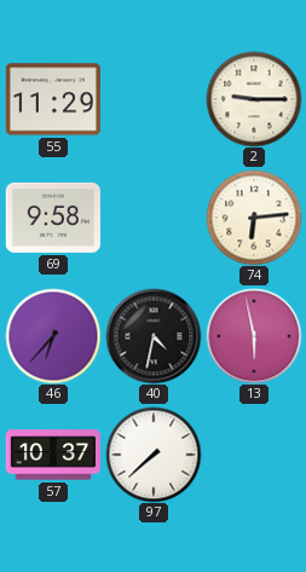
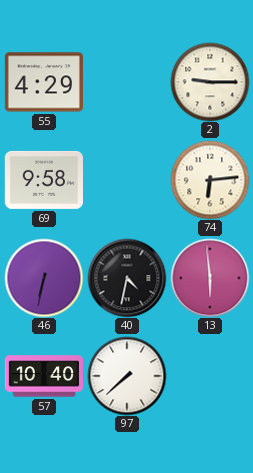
55: 11:29 -> 4:29
46: 6:37 -> 6:32
13: 5:58 -> 5:59
57: 10:37 -> 10:40
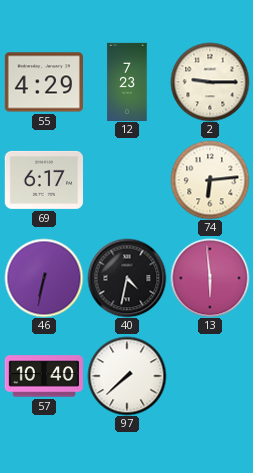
12: none -> 7:23
69: 9:58 -> 6:17
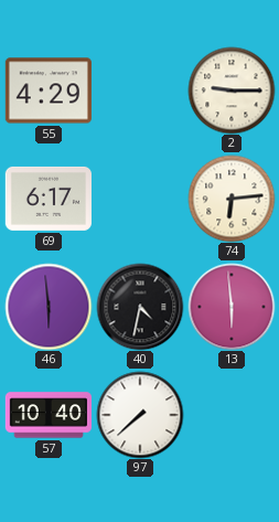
12: 7:23 -> none
46: 6:32 -> 5:59
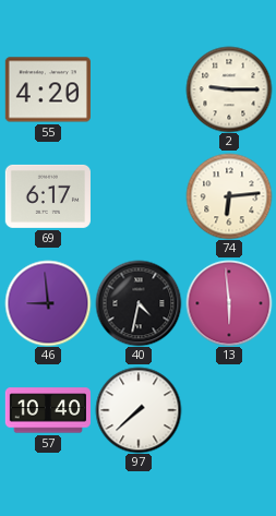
55: 4:29 -> 4:20
46: 5:59 -> 8:59
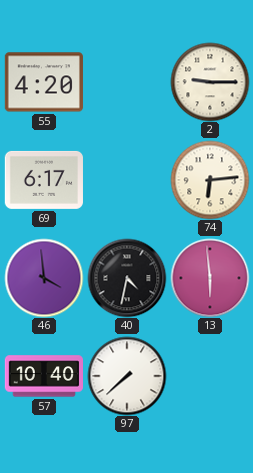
46: 8:59 -> 3:59
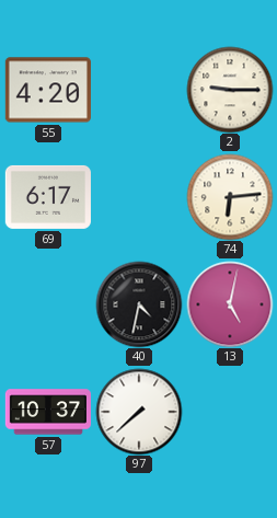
46: 3:59 -> none
13: 5:59 -> 5:02
57: 10:40 -> 10:37
